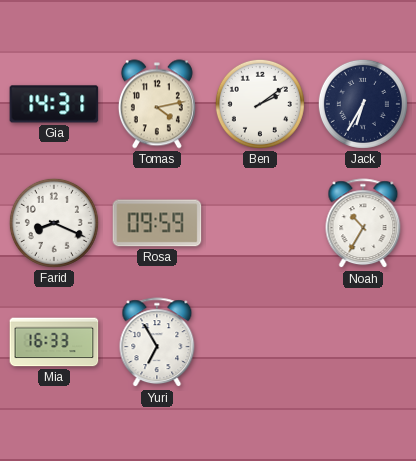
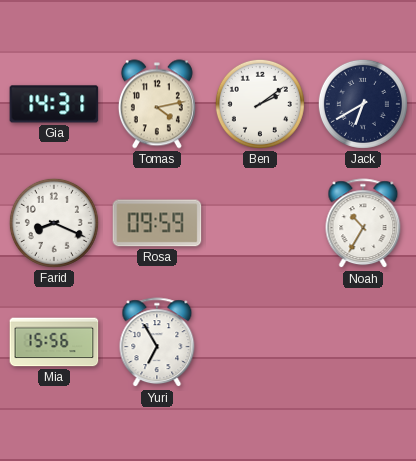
Jack: 6:35 -> 6:40
Mia: 16:33 -> 15:56
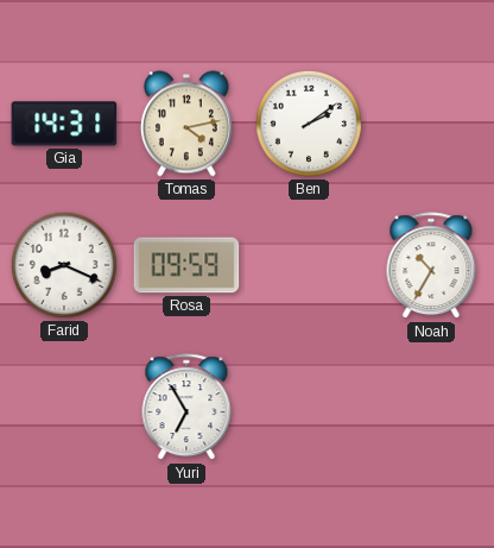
Jack: 6:40 -> none
Mia: 15:56 -> none
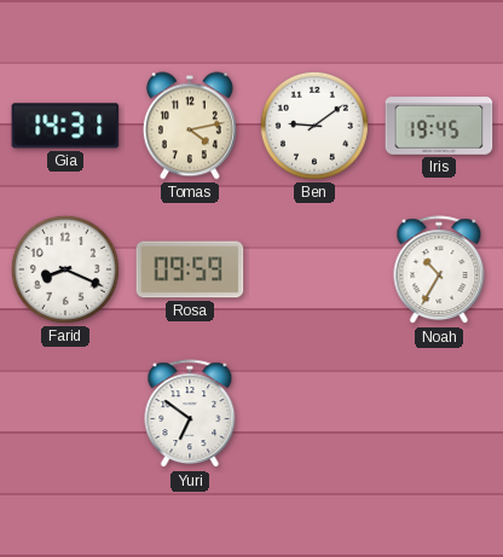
Ben: 2:09 -> 9:09
Iris: none -> 19:45
Yuri: 6:55 -> 6:51
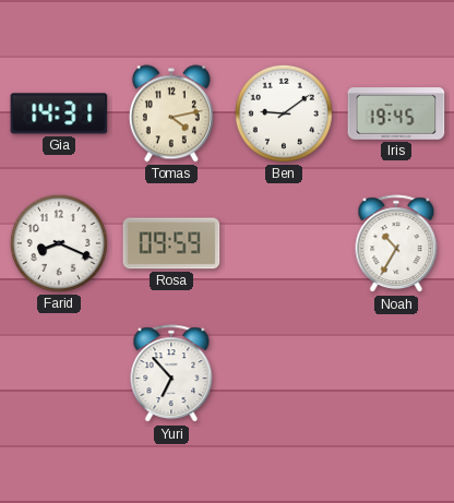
Yuri: 6:51 -> 6:53
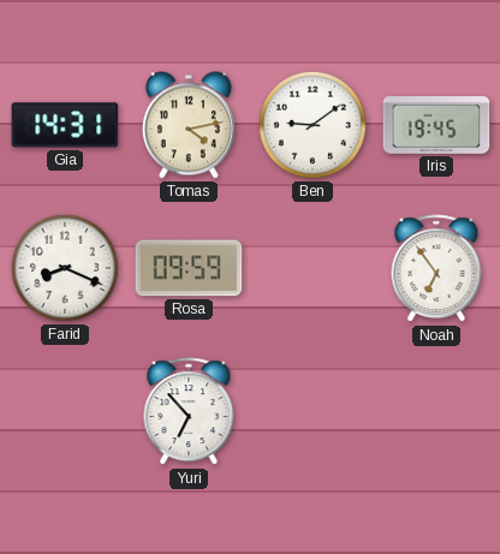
Noah: 10:35 -> 6:54
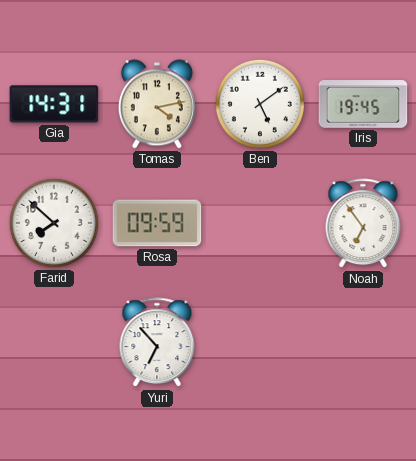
Ben: 9:09 -> 5:09
Farid: 8:19 -> 7:52
